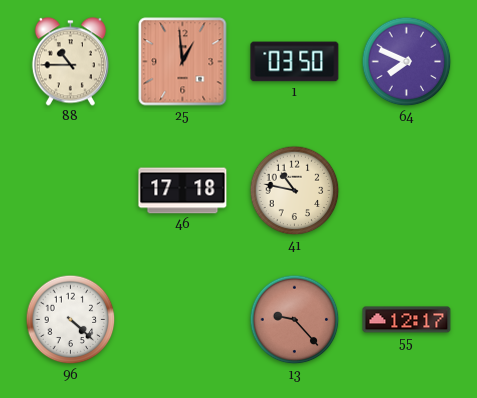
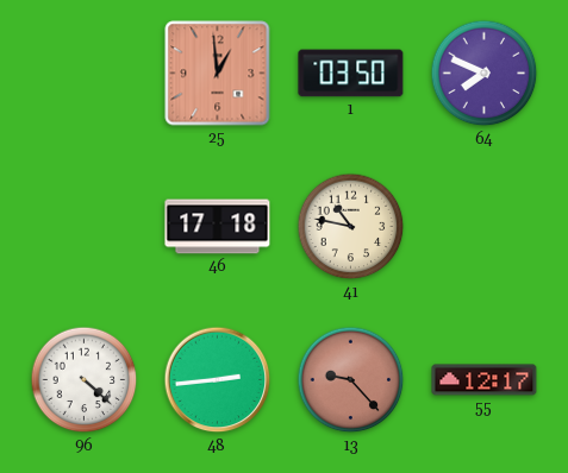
88: 10:45 -> none
48: none -> 2:44
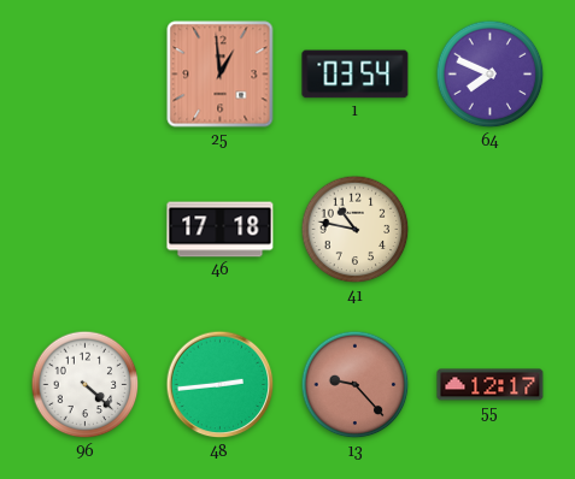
1: 03:50 -> 03:54
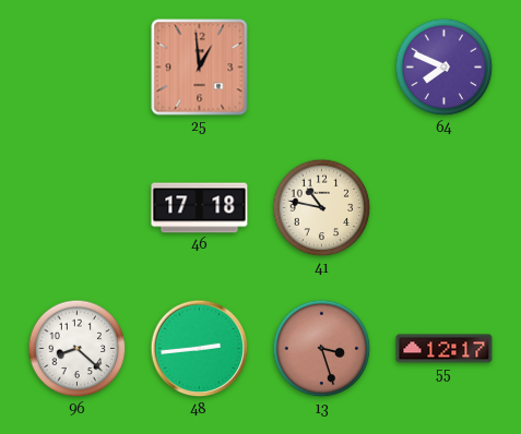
1: 03:54 -> none
96: 4:22 -> 8:22
13: 9:23 -> 3:27
